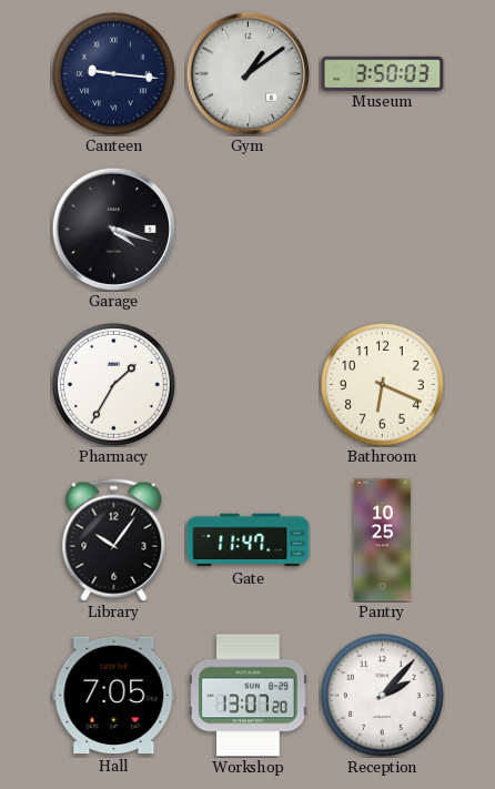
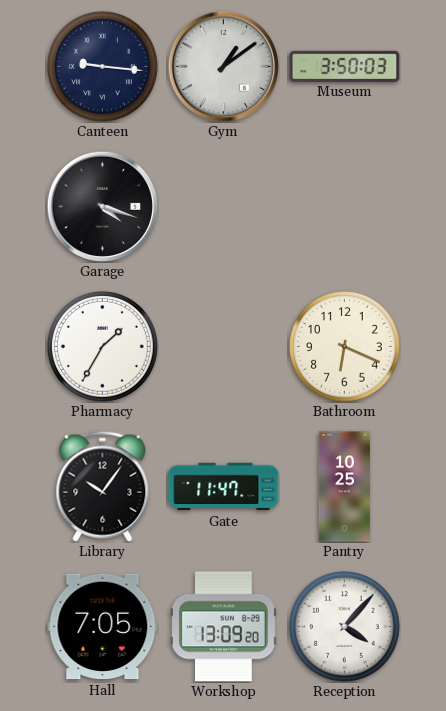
Workshop: 13:07 -> 13:09
Reception: 2:07 -> 4:07
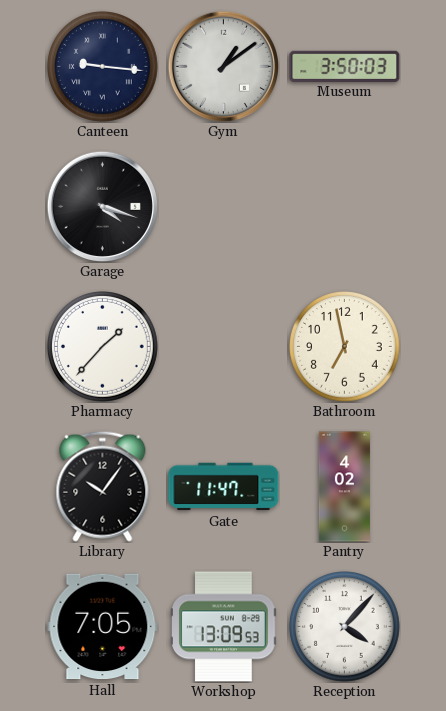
Pharmacy: 1:35 -> 1:37
Bathroom: 6:19 -> 6:58
Pantry: 10:25 -> 4:02
Workshop: 13:09:20 -> 13:09:53
